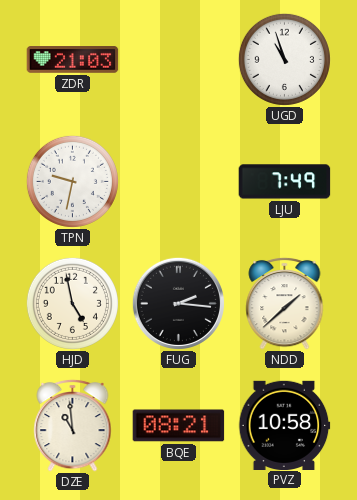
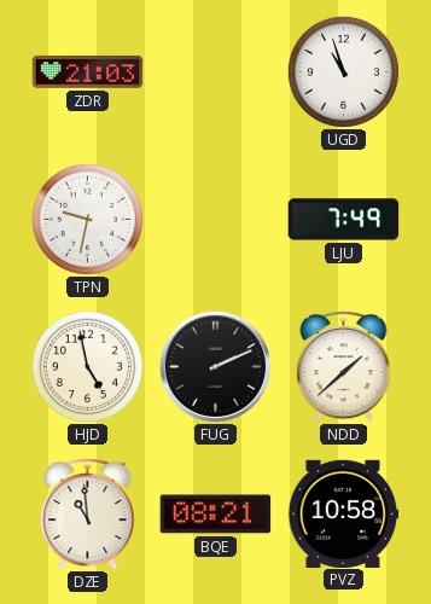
FUG: 2:16 -> 2:11
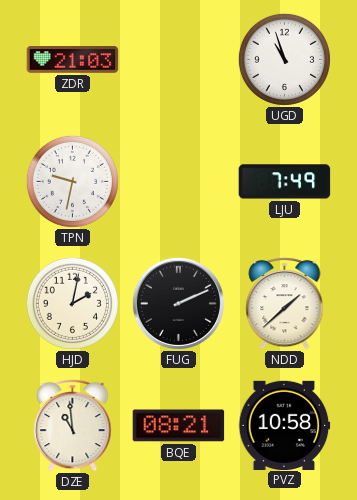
HJD: 4:58 -> 2:02
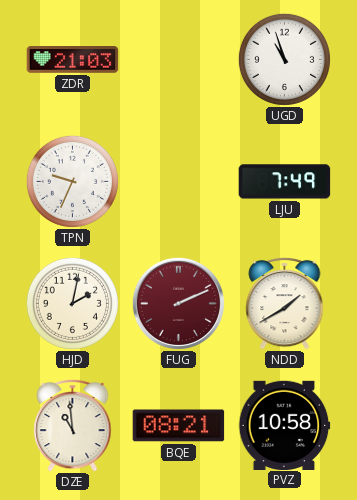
TPN: 9:32 -> 9:34
FUG dial: black -> burgundy
NDD: 1:38 -> 1:40
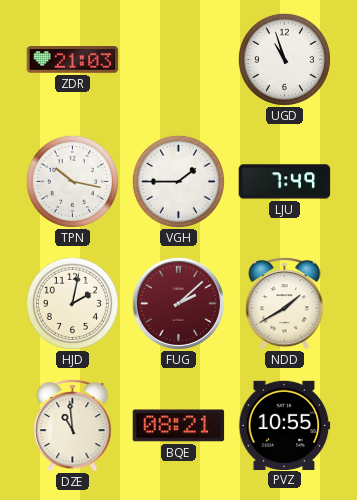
TPN: 9:34 -> 10:17
VGH: none -> 1:45
FUG: 2:11 -> 2:08
PVZ: 10:58 -> 10:55
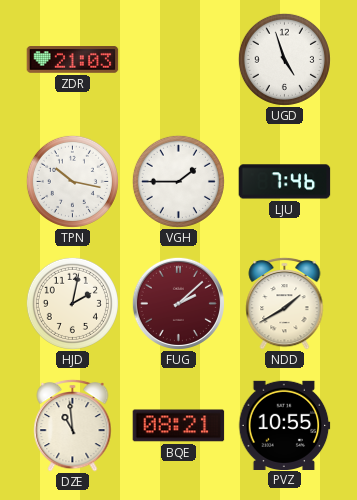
UGD: 10:57 -> 4:57
LJU: 7:49 -> 7:46
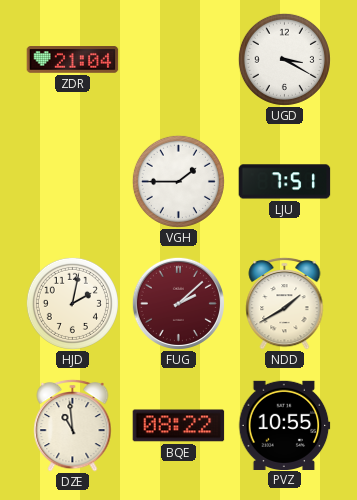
ZDR: 21:03 -> 21:04
UGD: 4:57 -> 3:20
TPN: 10:17 -> none
LJU: 7:46 -> 7:51
BQE: 08:21 -> 08:22
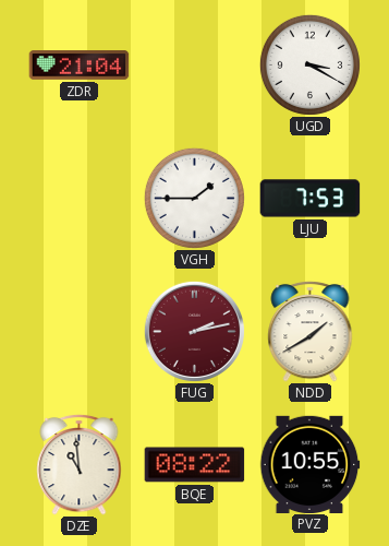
LJU: 7:51 -> 7:53
HJD: 2:02 -> none
FUG: 2:08 -> 2:13
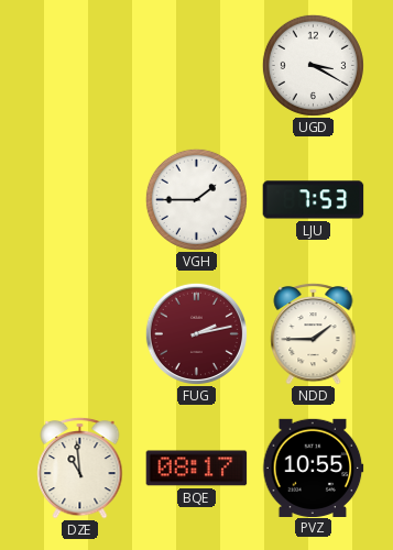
ZDR: 21:04 -> none
NDD: 1:40 -> 1:45
BQE: 08:22 -> 08:17
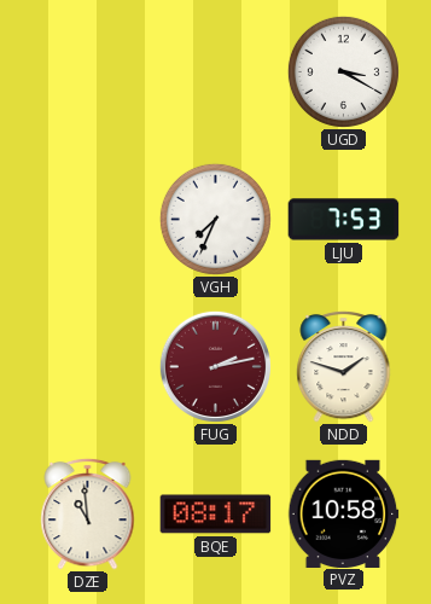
VGH: 1:45 -> 7:34
NDD: 1:45 -> 1:48
PVZ: 10:55 -> 10:58
